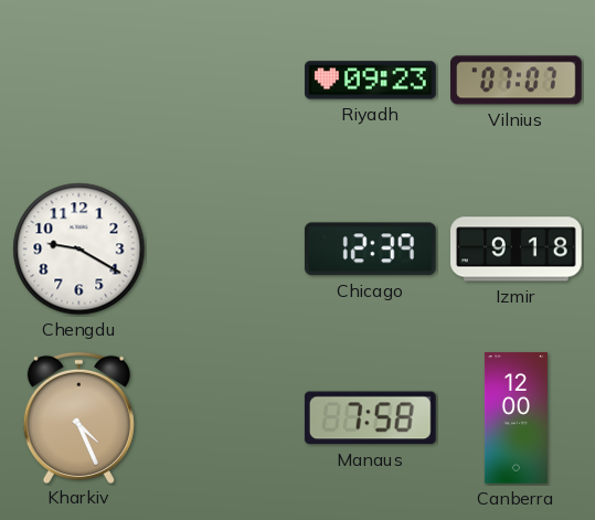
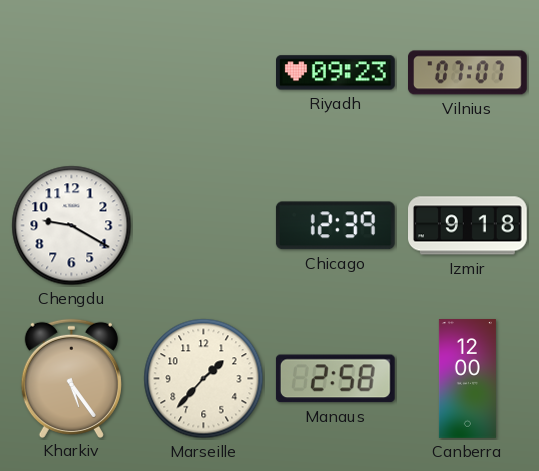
Kharkiv: 4:26 -> 5:24
Marseille: none -> 1:37
Manaus: 7:58 -> 2:58
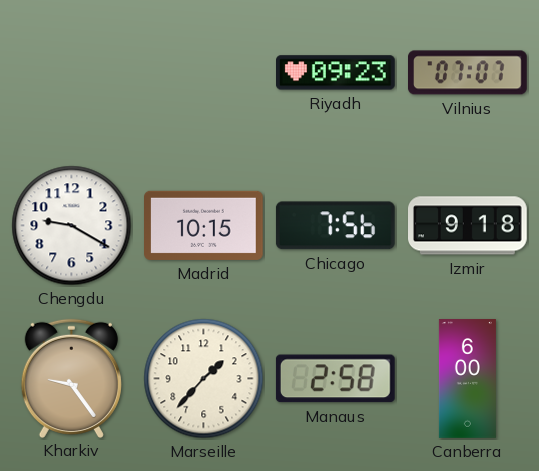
Madrid: none -> 10:15
Chicago: 12:39 -> 7:56
Kharkiv: 5:24 -> 9:24
Canberra: 12:00 -> 6:00
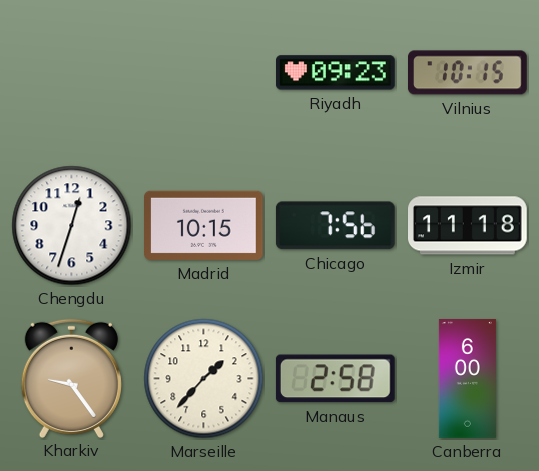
Vilnius: 07:07 -> 10:15
Chengdu: 9:20 -> 12:33
Izmir: 9:18 -> 11:18
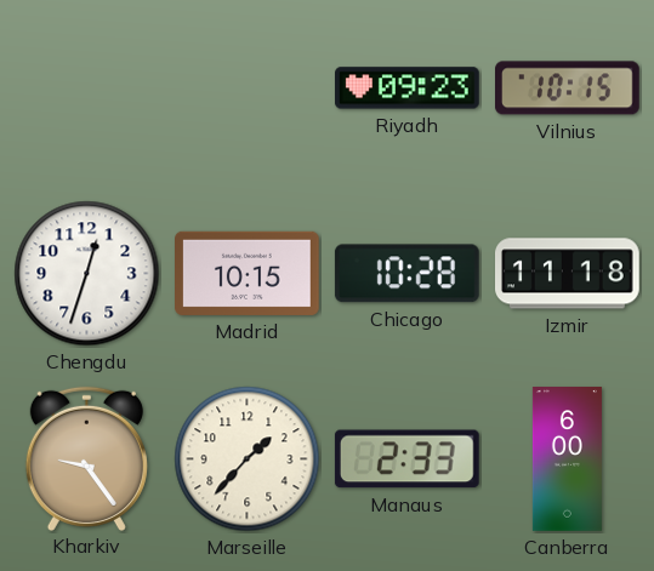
Chicago: 7:56 -> 10:28
Manaus: 2:58 -> 2:33
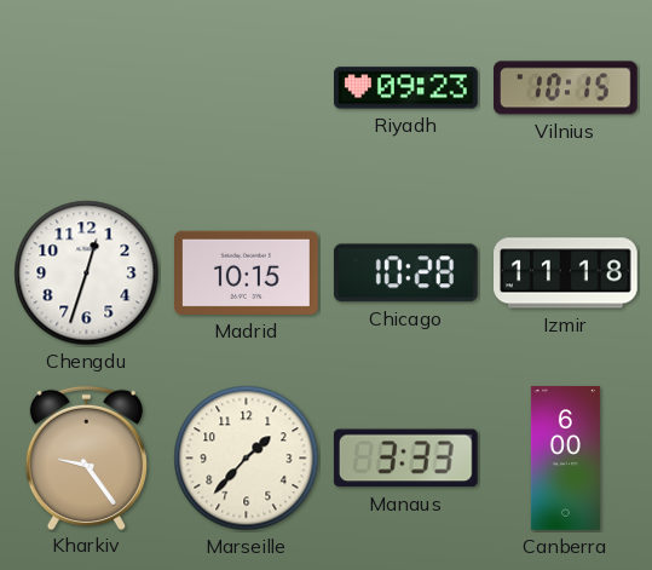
Manaus: 2:33 -> 3:33
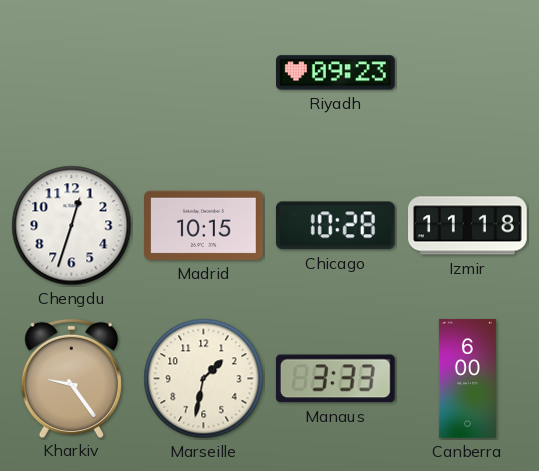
Vilnius: 10:15 -> none
Marseille: 1:37 -> 1:32
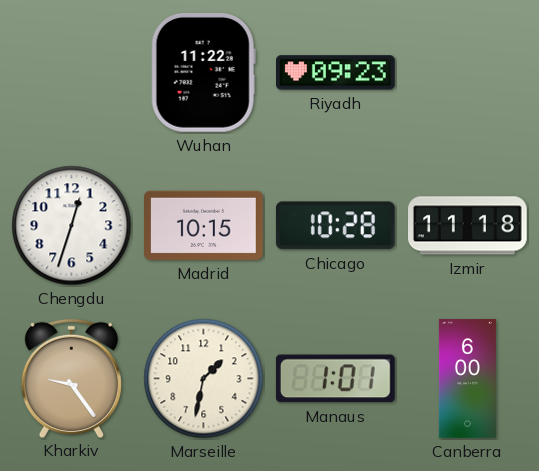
Wuhan: none -> 11:22
Manaus: 3:33 -> 1:01
